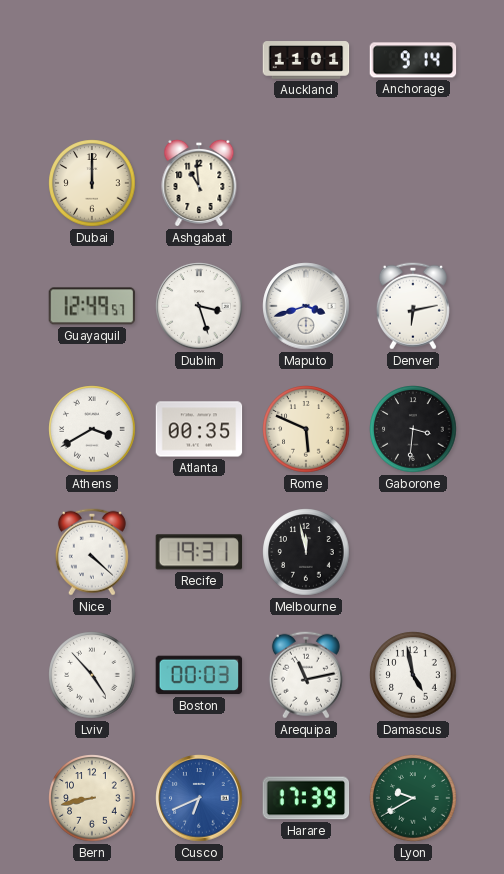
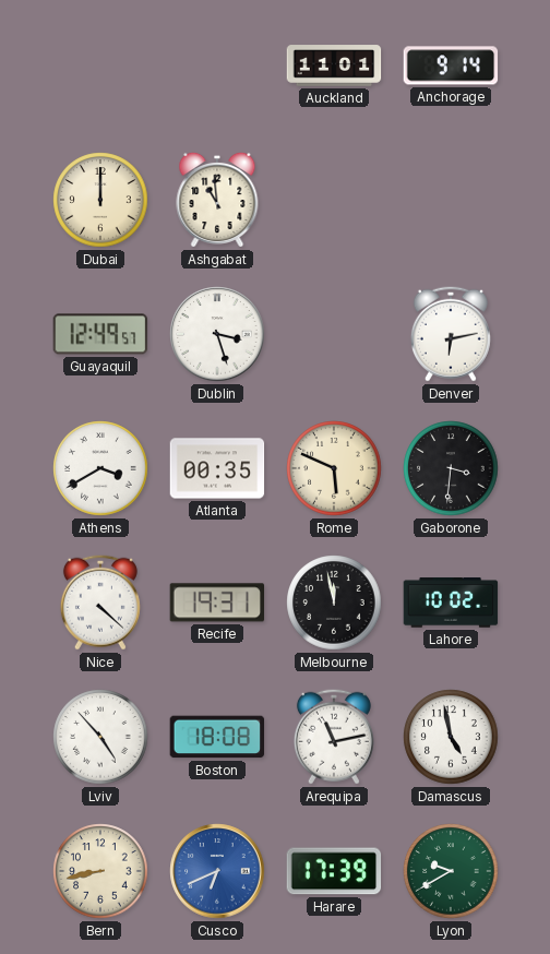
Maputo: 3:42 -> none
Lahore: none -> 10:02
Boston: 00:03 -> 18:08
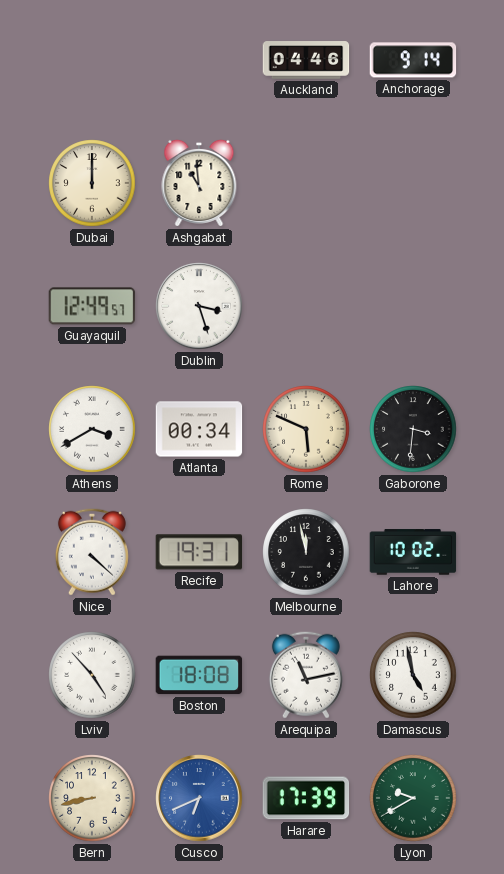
Auckland: 11:01 -> 04:46
Denver: 6:13 -> none
Atlanta: 00:35 -> 00:34
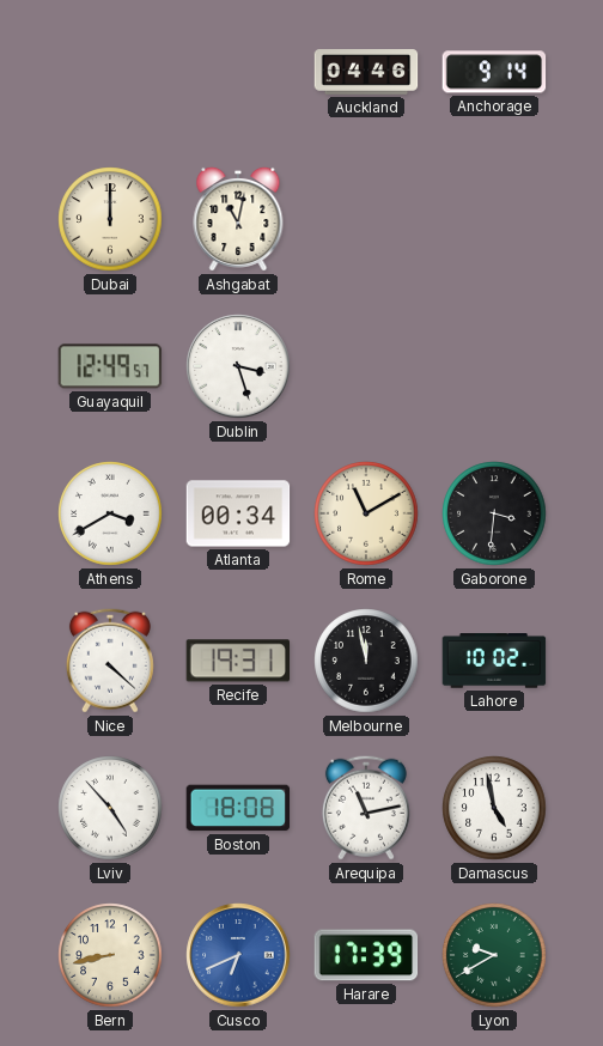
Ashgabat: 10:59 -> 11:02
Rome: 5:49 -> 11:10
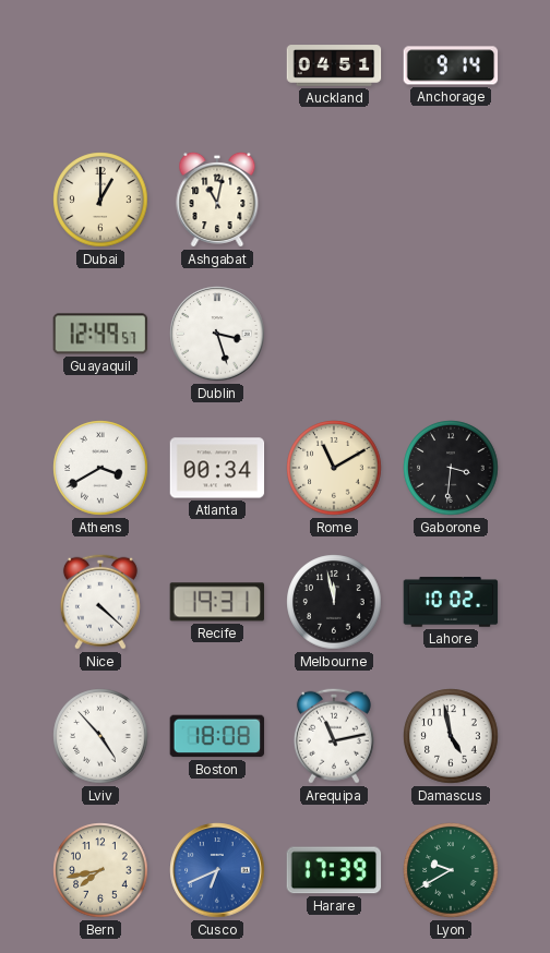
Auckland: 04:46 -> 04:51
Dubai: 12:00 -> 1:00
Bern: 8:43 -> 7:43
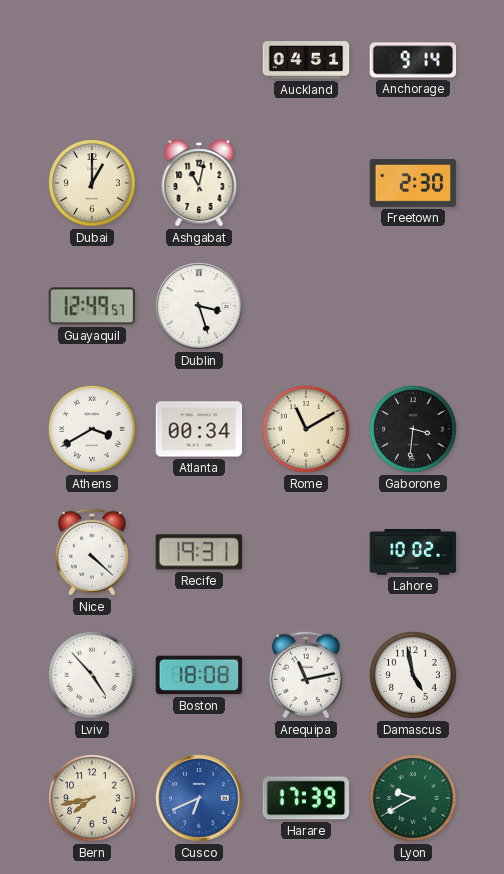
Freetown: none -> 2:30
Melbourne: 11:58 -> none
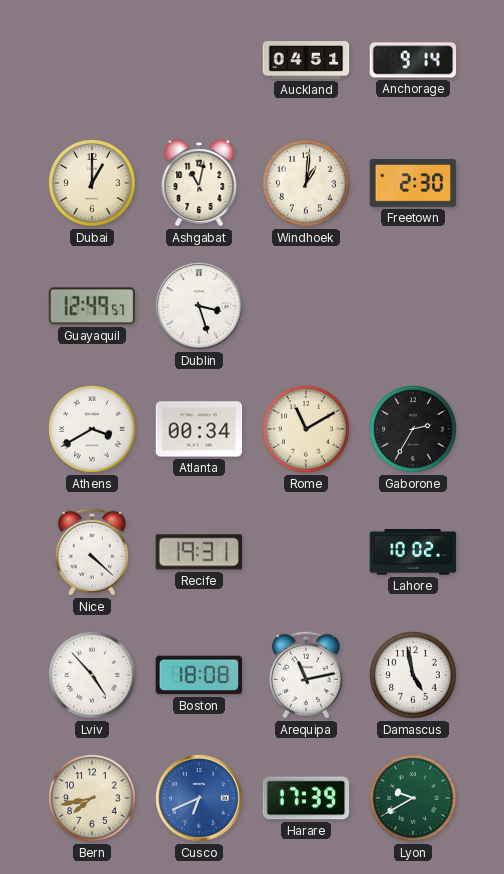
Windhoek: none -> 1:01
Gaborone: 3:31 -> 2:35
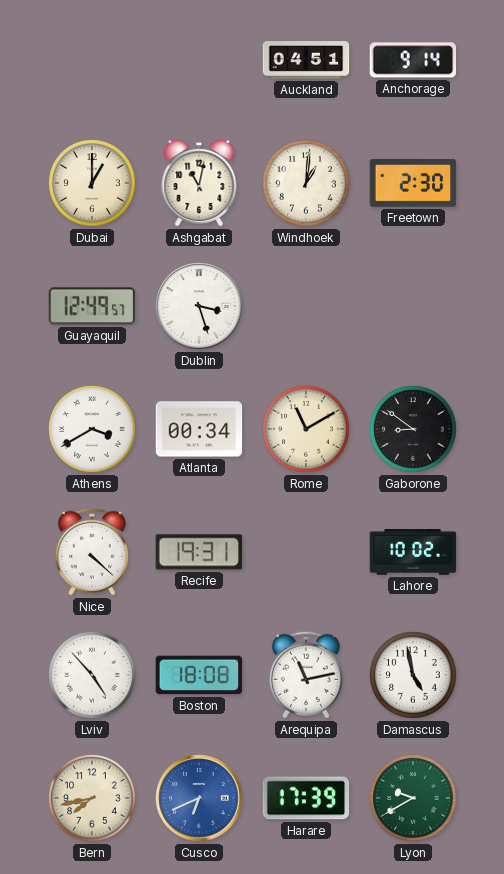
Gaborone: 2:35 -> 8:51
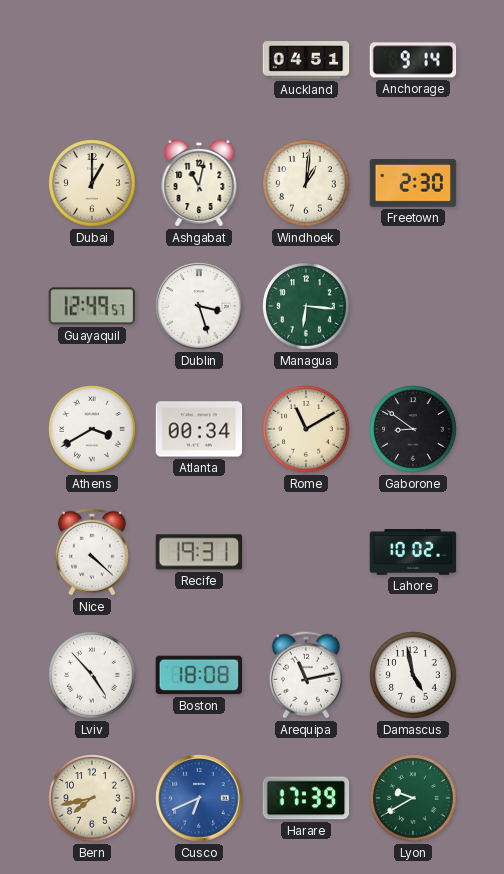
Managua: none -> 6:16
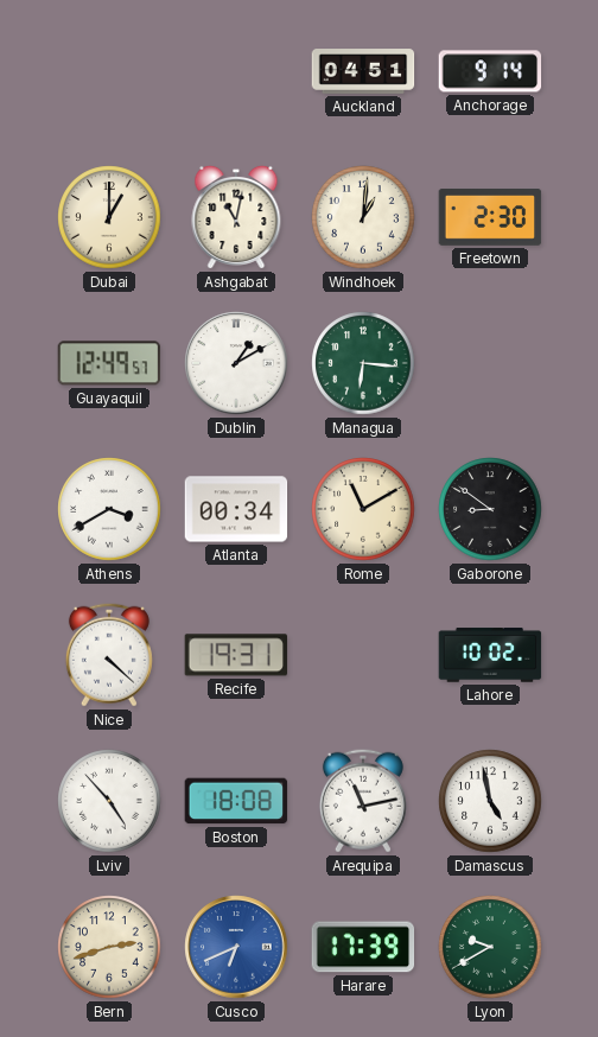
Dublin: 3:27 -> 1:10
Bern: 7:43 -> 2:42
